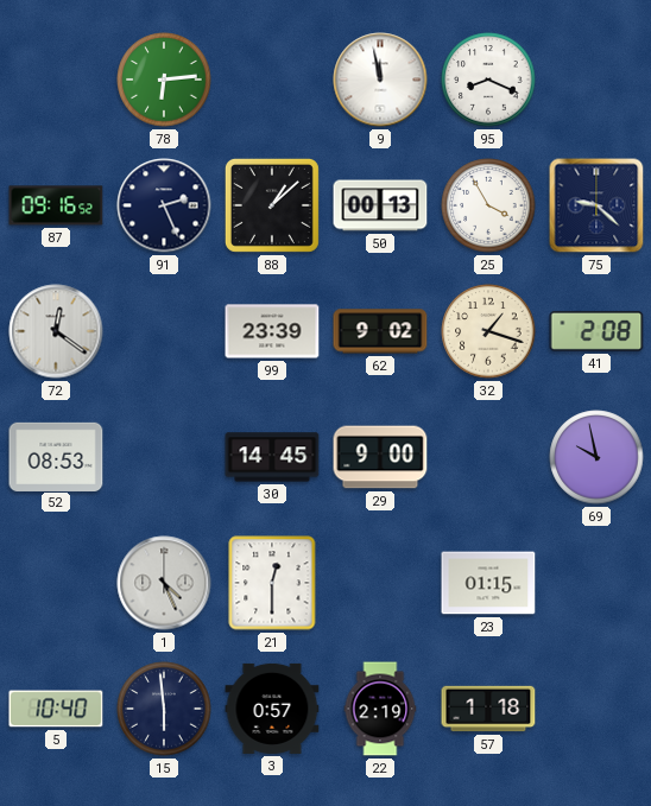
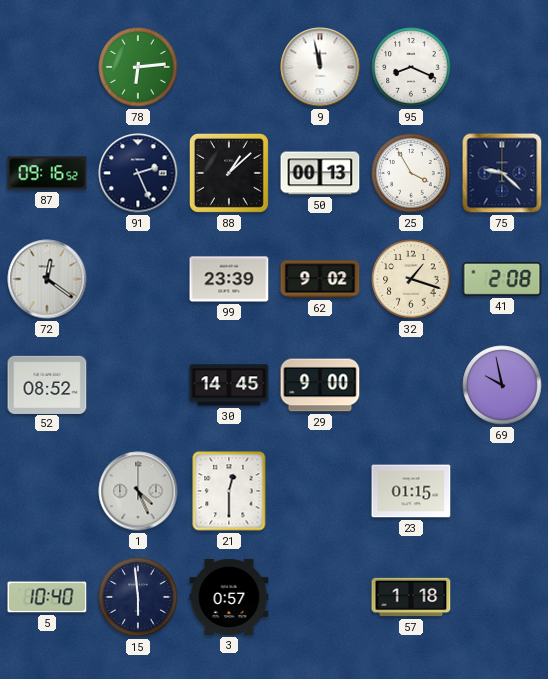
52: 08:53 -> 08:52
22: 2:19 -> none
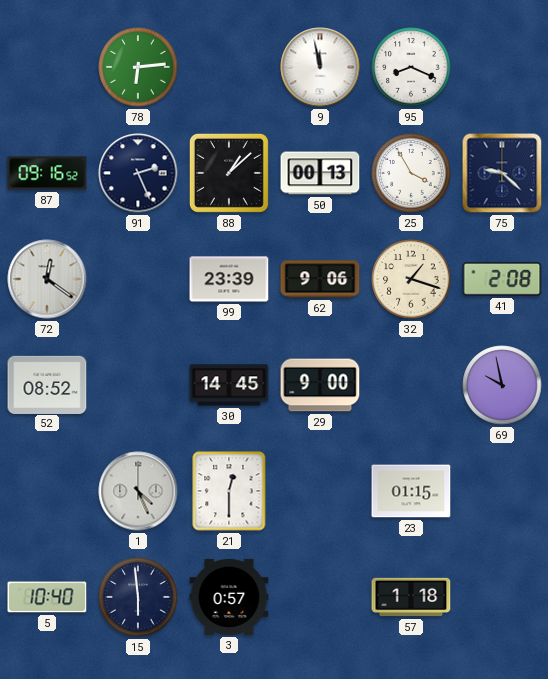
62: 9:02 -> 9:06
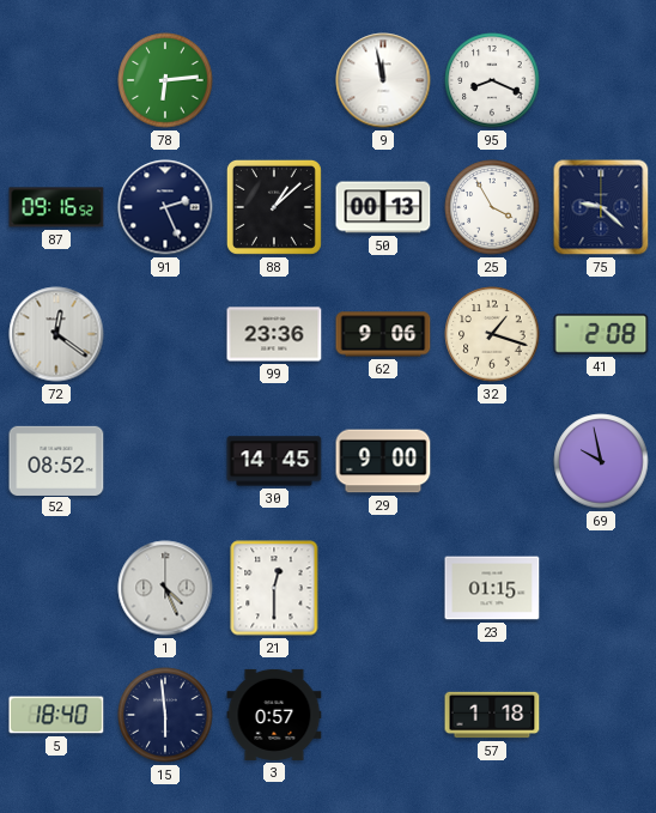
99: 23:39 -> 23:36
5: 10:40 -> 18:40
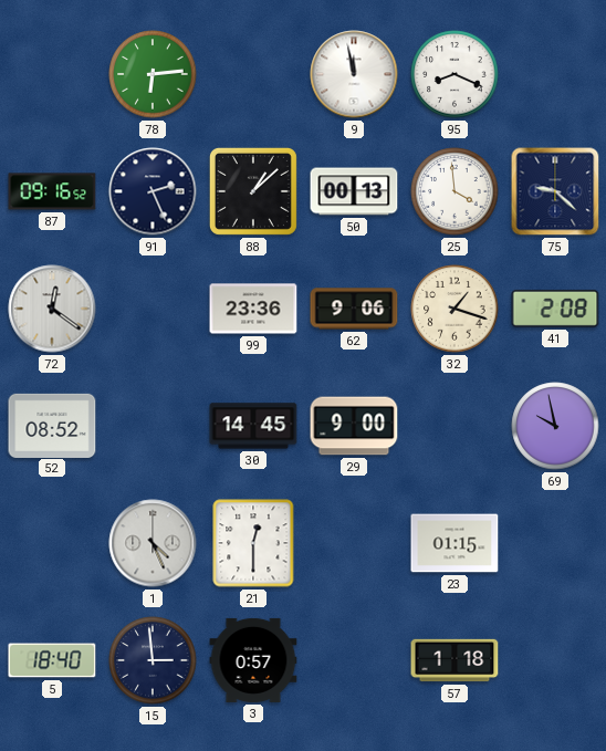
25: 3:55 -> 3:59
15: 5:59 -> 2:59
